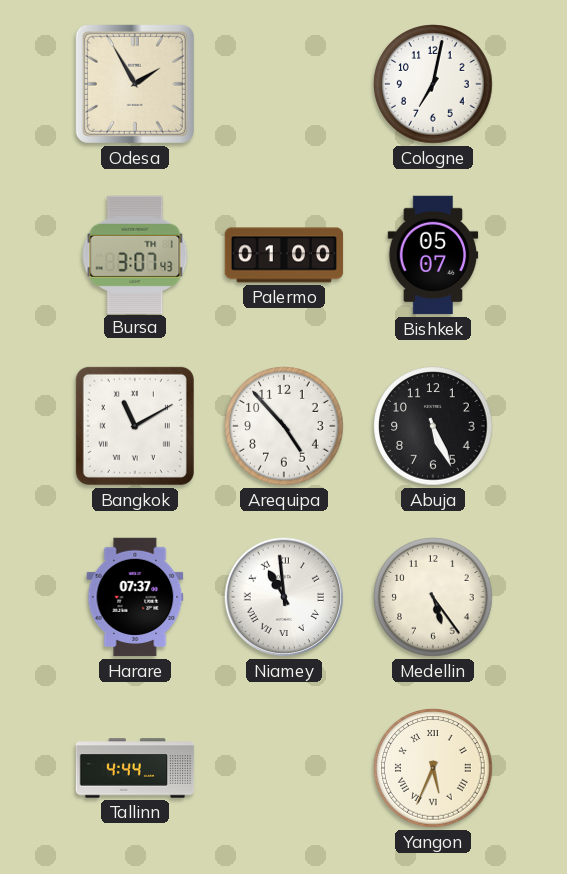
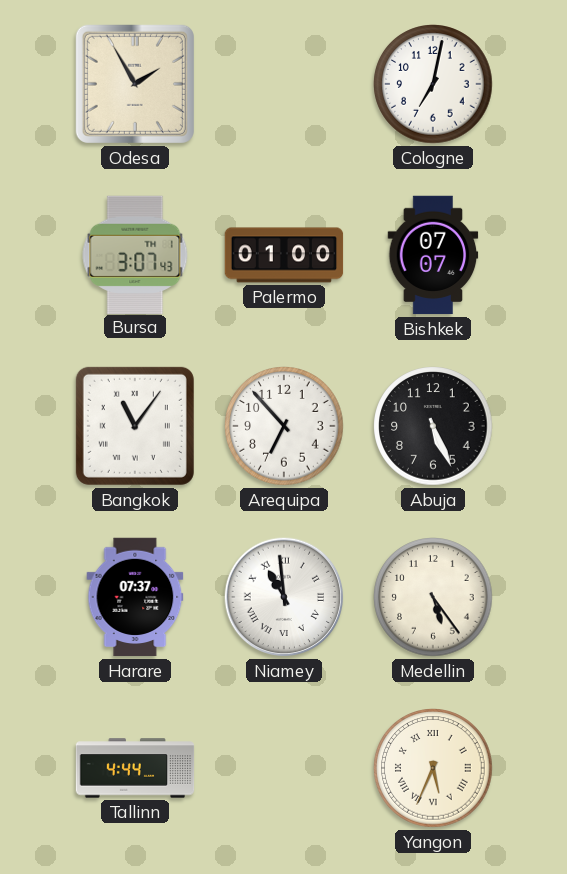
Bishkek: 05:07 -> 07:07
Bangkok: 11:10 -> 11:06
Arequipa: 4:53 -> 6:53
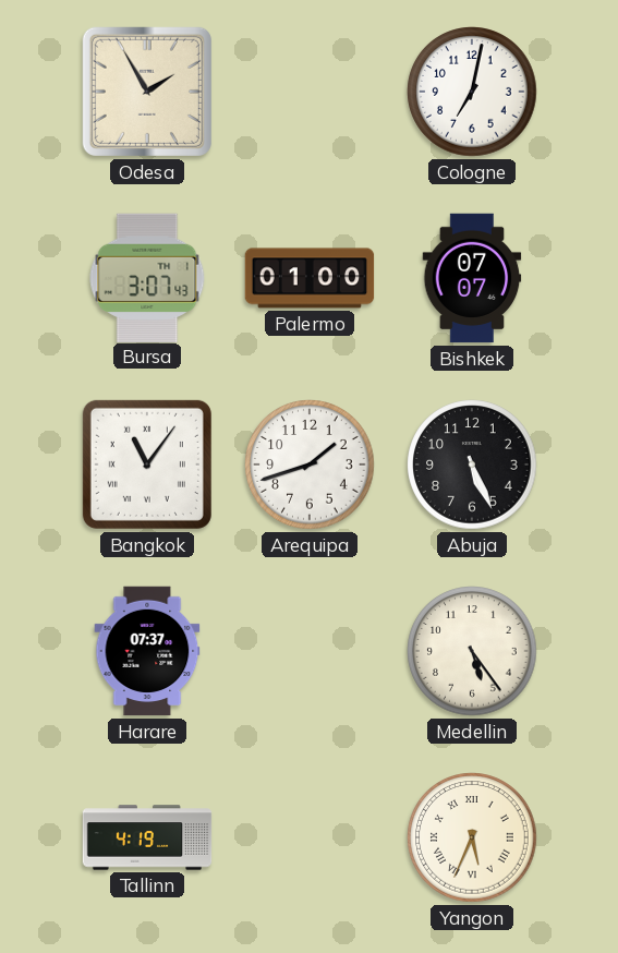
Arequipa: 6:53 -> 1:42
Niamey: 10:59 -> none
Tallinn: 4:44 -> 4:19
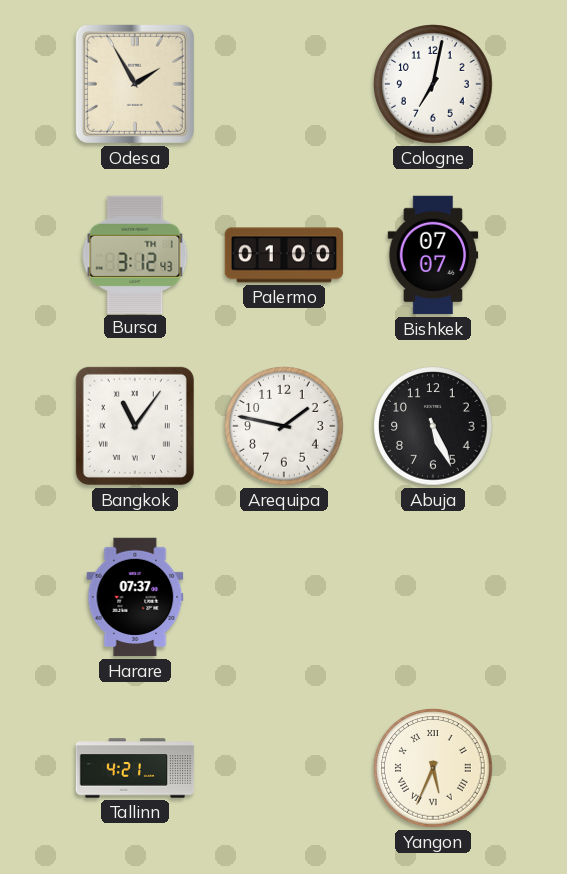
Bursa: 3:07 -> 3:12
Arequipa: 1:42 -> 1:47
Medellin: 5:24 -> none
Tallinn: 4:19 -> 4:21
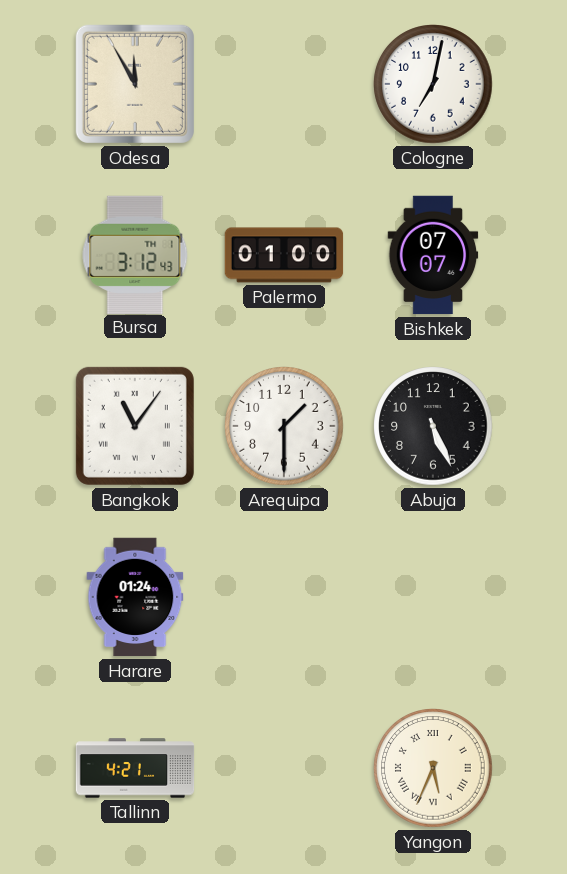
Odesa: 1:55 -> 11:55
Arequipa: 1:47 -> 1:30
Harare: 07:37 -> 01:24
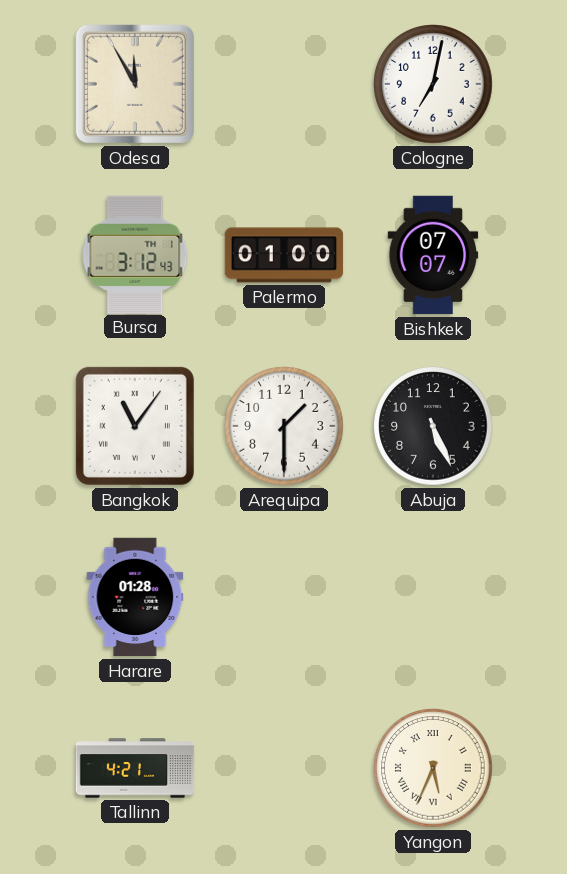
Harare: 01:24 -> 01:28
